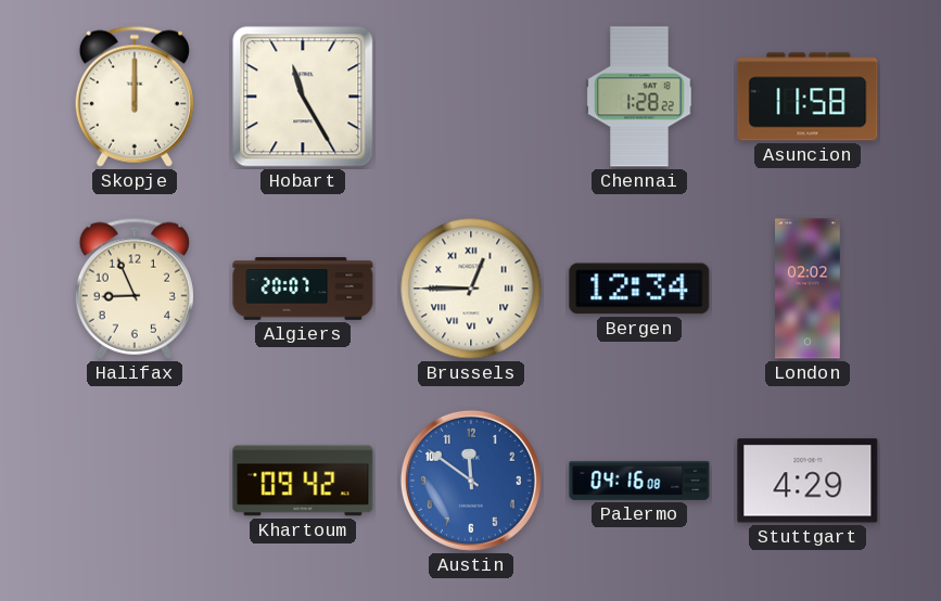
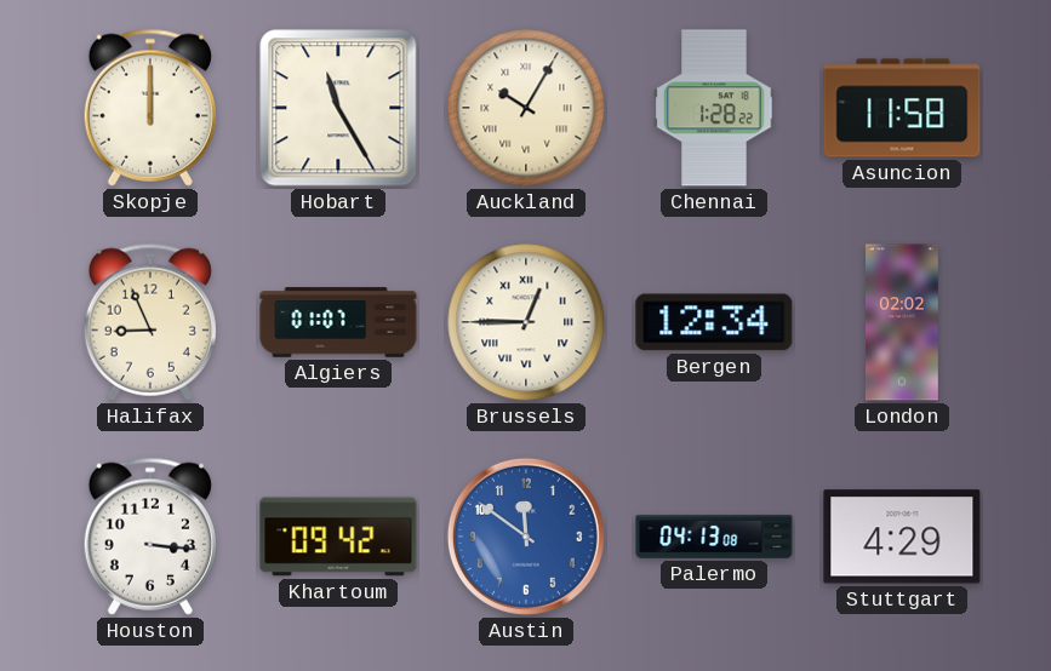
Auckland: none -> 10:05
Algiers: 20:07 -> 01:07
Houston: none -> 3:16
Palermo: 04:16 -> 04:13
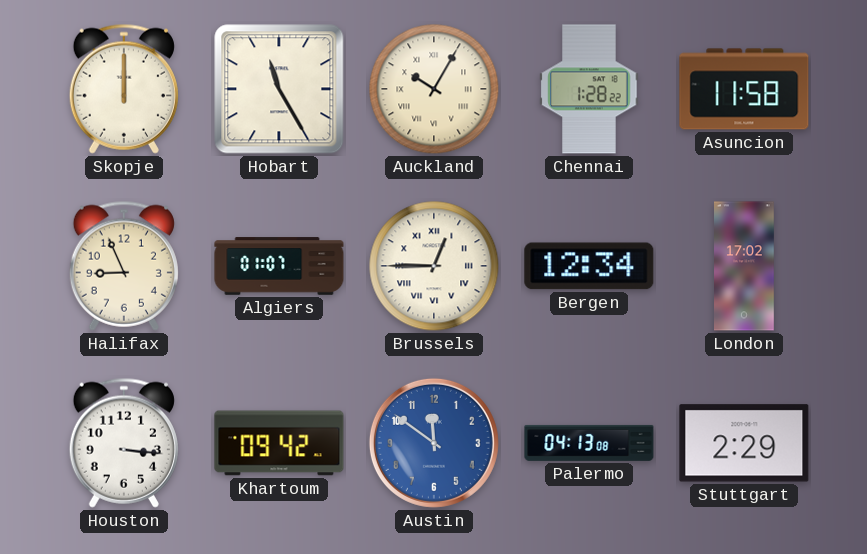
London: 02:02 -> 17:02
Stuttgart: 4:29 -> 2:29
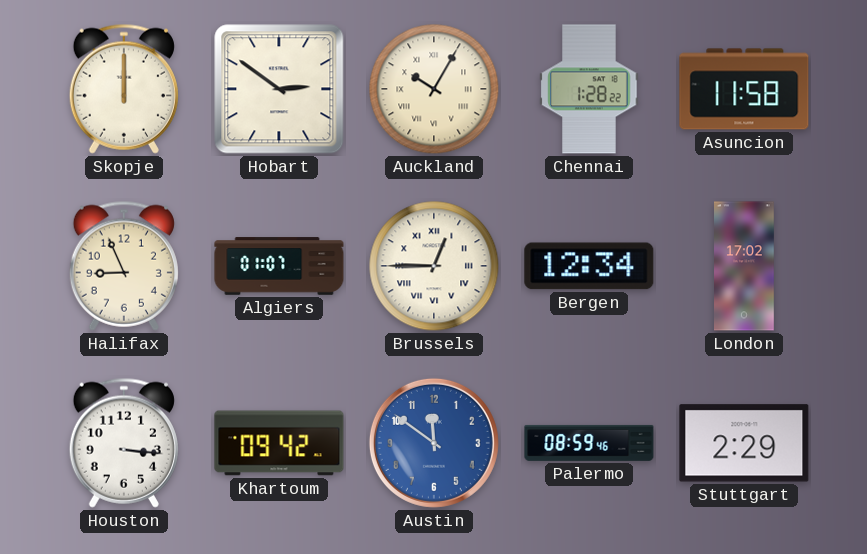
Hobart: 11:25 -> 2:51
Palermo: 04:13 -> 08:59
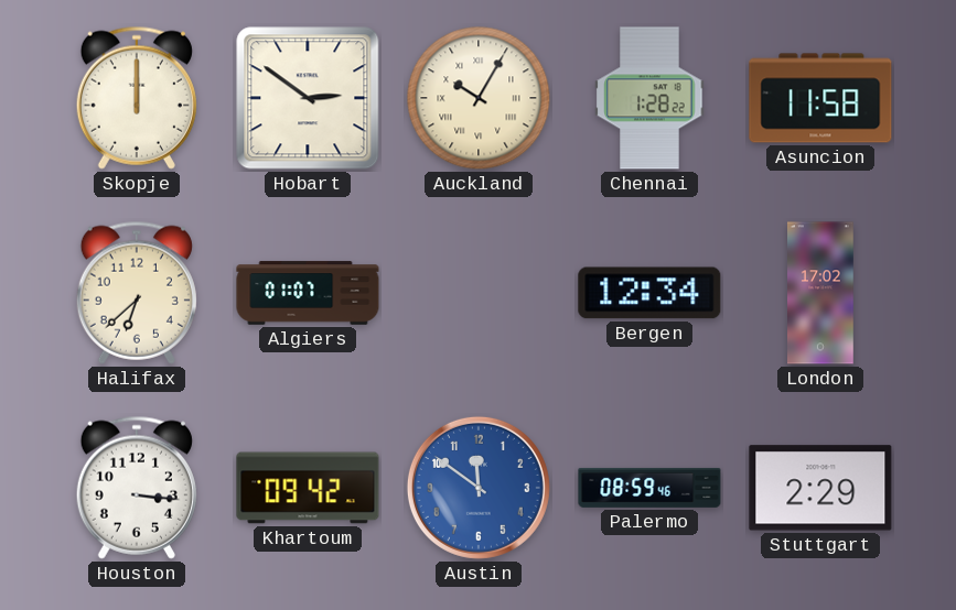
Halifax: 8:56 -> 6:38
Brussels: 12:45 -> none
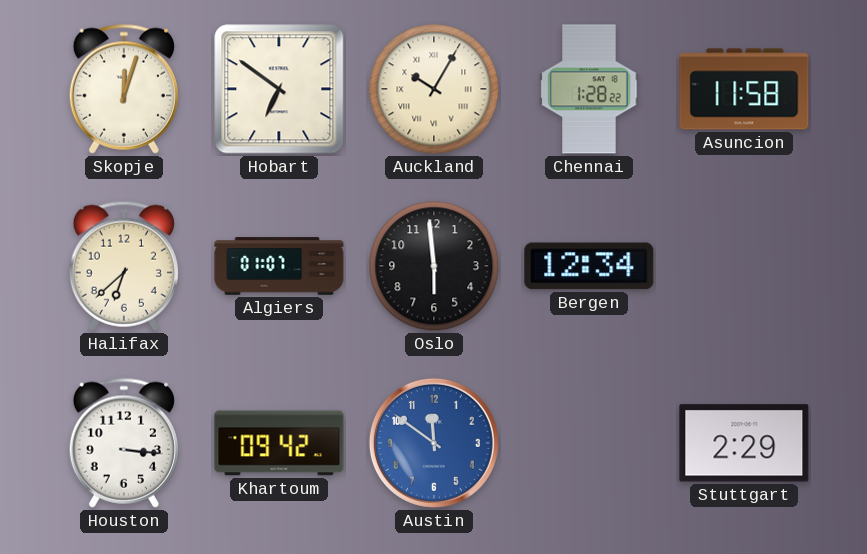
Skopje: 12:00 -> 12:03
Hobart: 2:51 -> 6:51
Oslo: none -> 5:59
London: 17:02 -> none
Palermo: 08:59 -> none
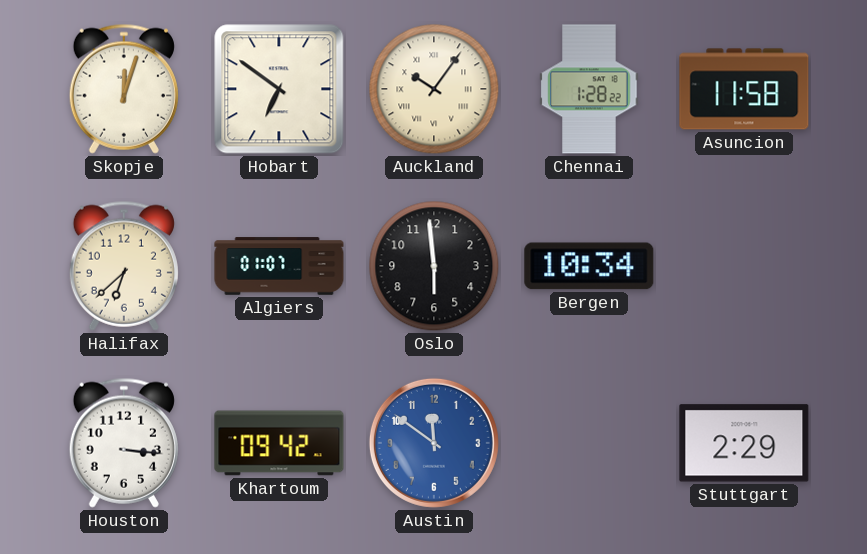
Auckland: 10:05 -> 10:06
Bergen: 12:34 -> 10:34
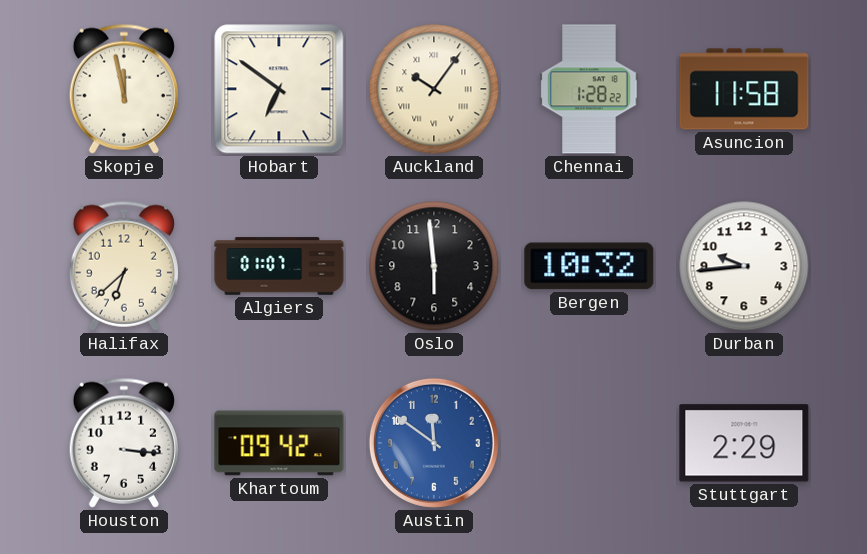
Skopje: 12:03 -> 11:58
Bergen: 10:34 -> 10:32
Durban: none -> 9:44
